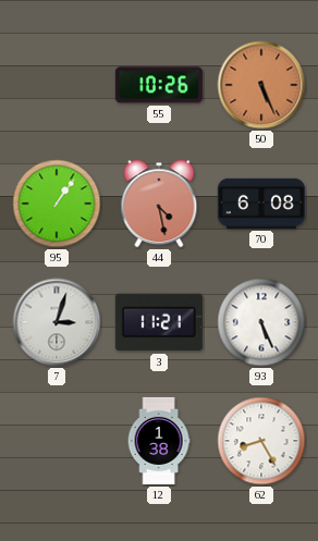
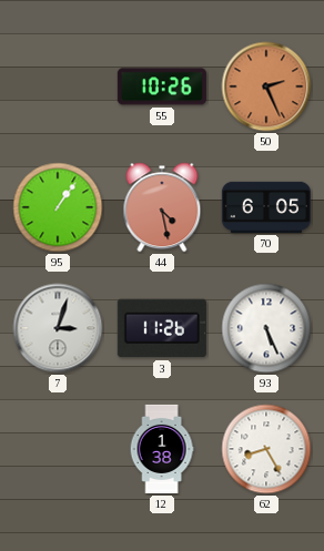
50: 5:26 -> 2:26
70: 6:08 -> 6:05
3: 11:21 -> 11:26
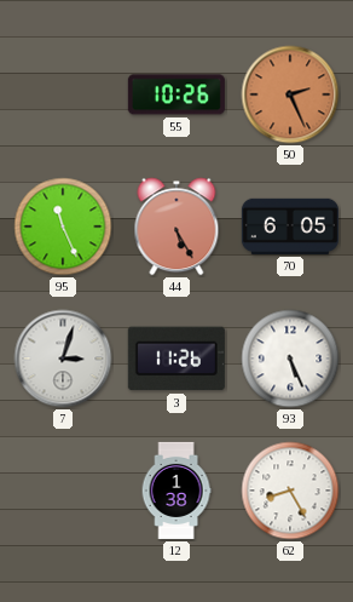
95: 1:06 -> 11:26
44: 4:28 -> 5:25
